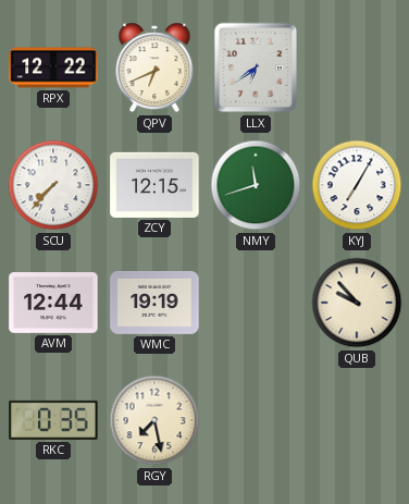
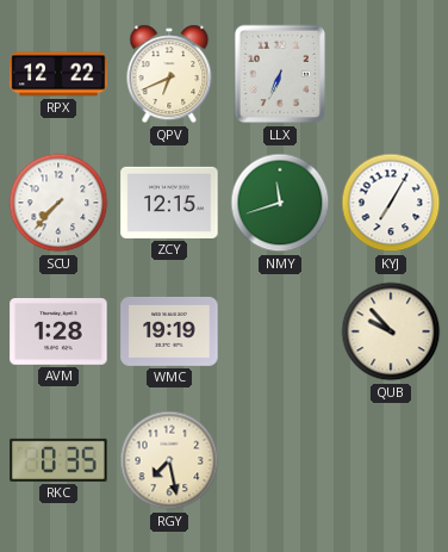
LLX: 6:39 -> 6:34
AVM: 12:44 -> 1:28
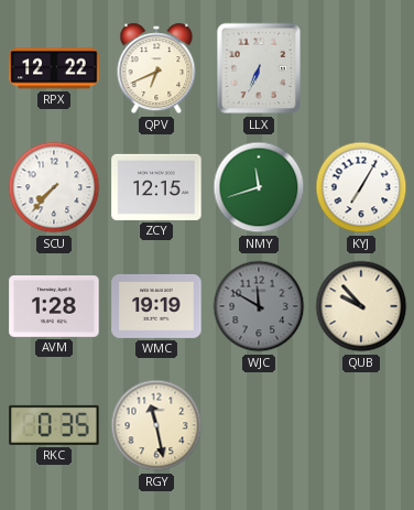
WJC: none -> 11:50
RGY: 7:28 -> 11:28
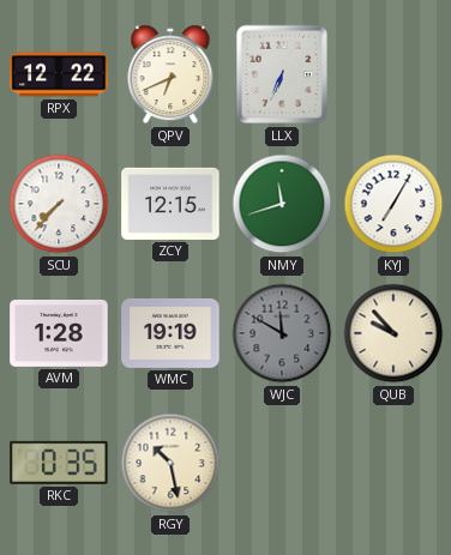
RGY: 11:28 -> 10:28
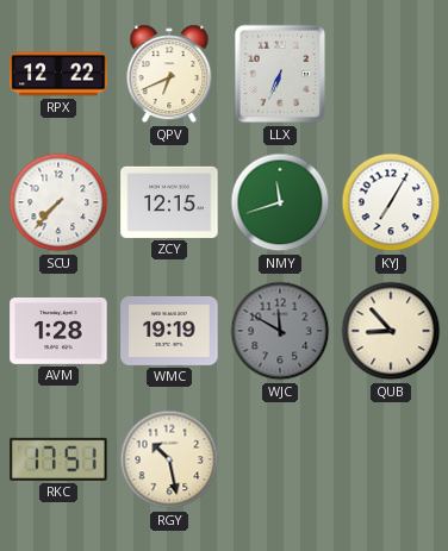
QUB: 9:53 -> 8:53
RKC: 0:35 -> 17:51
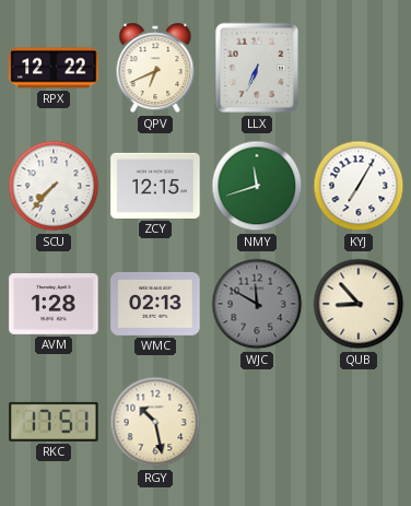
WMC: 19:19 -> 02:13
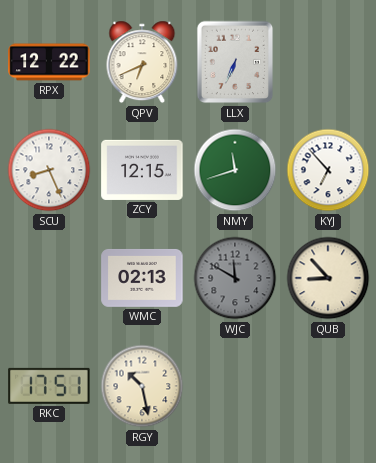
SCU: 7:37 -> 8:26
KYJ: 7:05 -> 6:53
AVM: 1:28 -> none
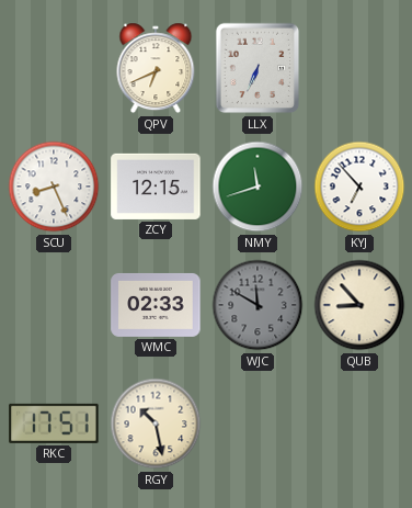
RPX: 12:22 -> none
WMC: 02:13 -> 02:33
